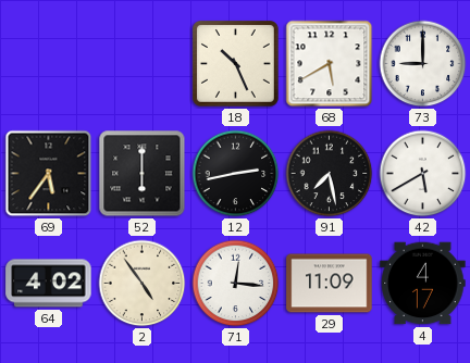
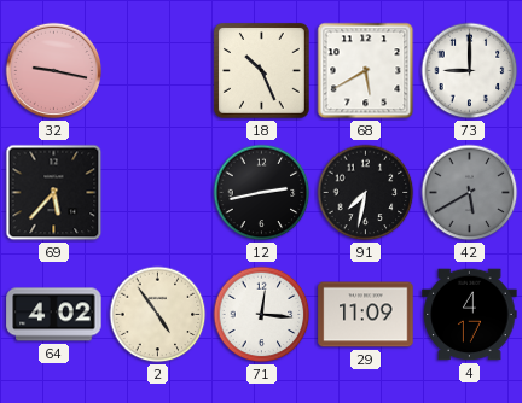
32: none -> 9:17
69: 5:36 -> 5:37
52: 6:00 -> none
91: 7:28 -> 7:32
42 dial: white -> grey
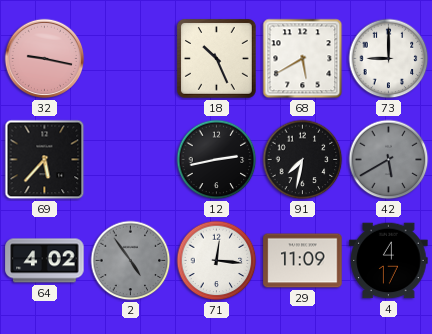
2 dial: cream -> grey
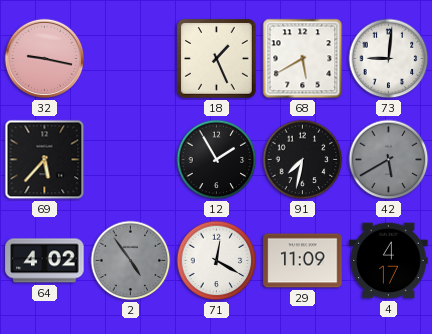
18: 10:26 -> 1:26
73: 9:00 -> 9:01
12: 2:43 -> 1:55
71: 12:16 -> 12:20
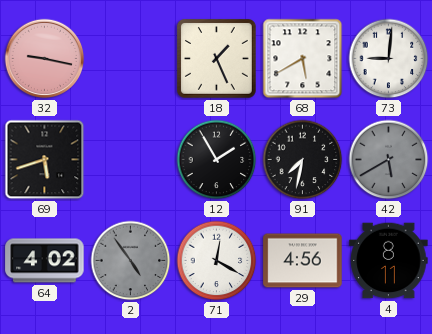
69: 5:37 -> 5:42
29: 11:09 -> 4:56
4: 4:17 -> 8:11
